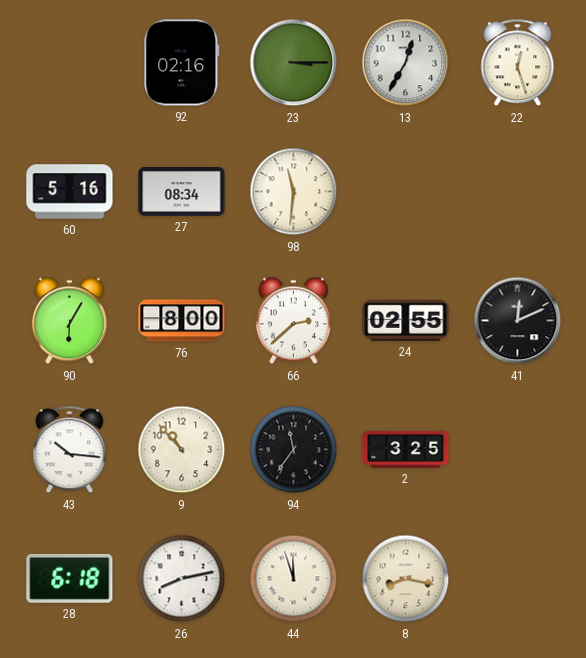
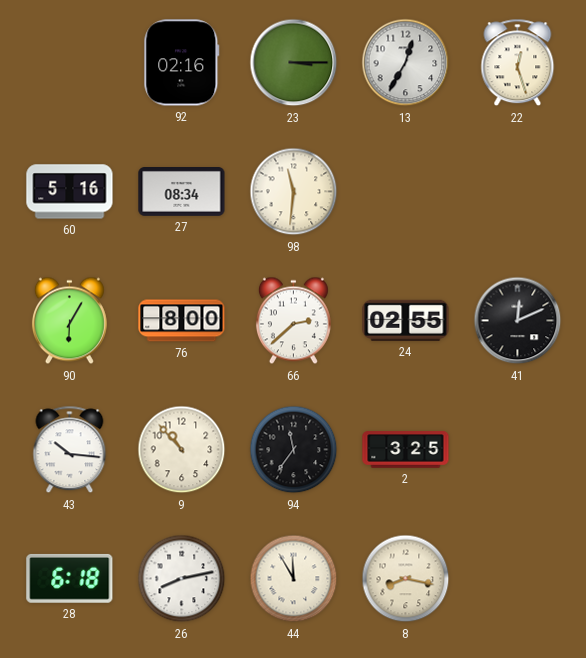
44: 11:57 -> 11:55
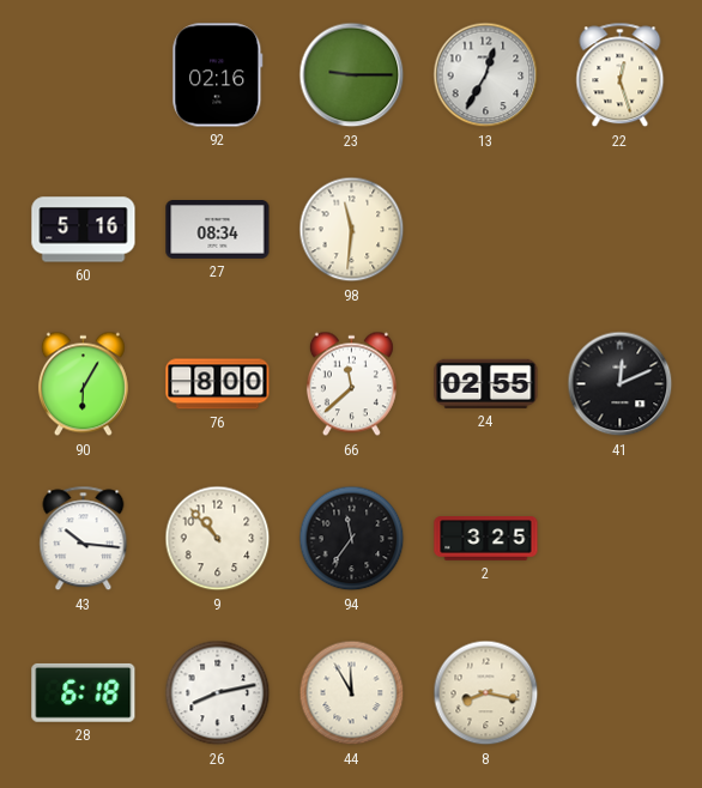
23: 3:15 -> 9:15
66: 2:38 -> 11:38
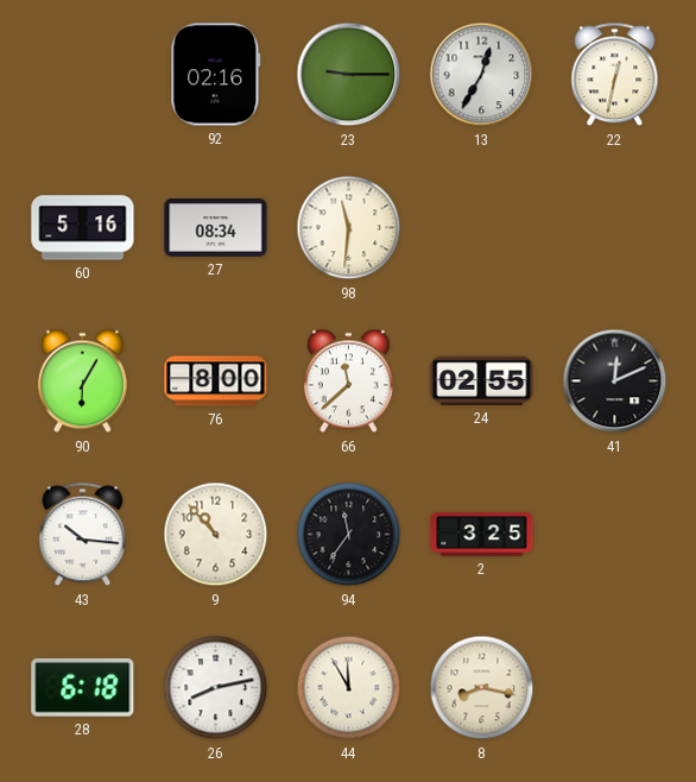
22: 12:27 -> 12:32
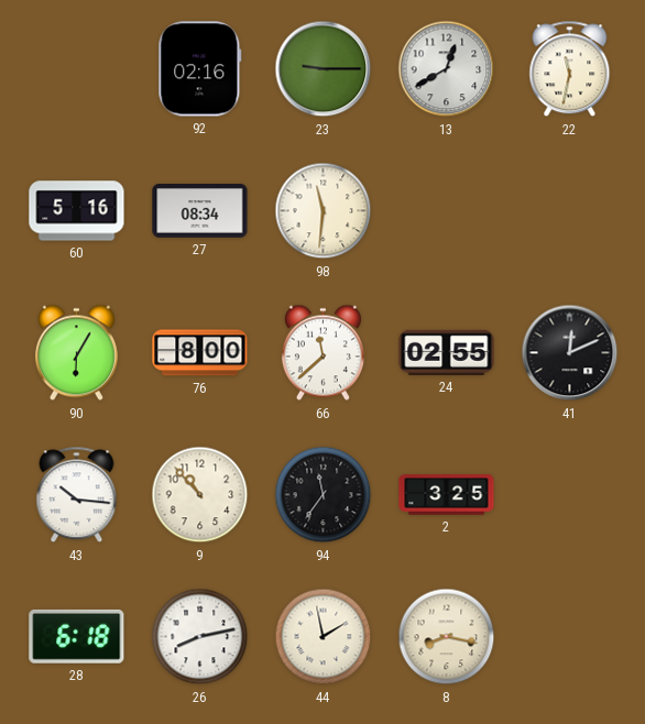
13: 12:35 -> 12:40
22: 12:32 -> 11:32
44: 11:55 -> 1:58
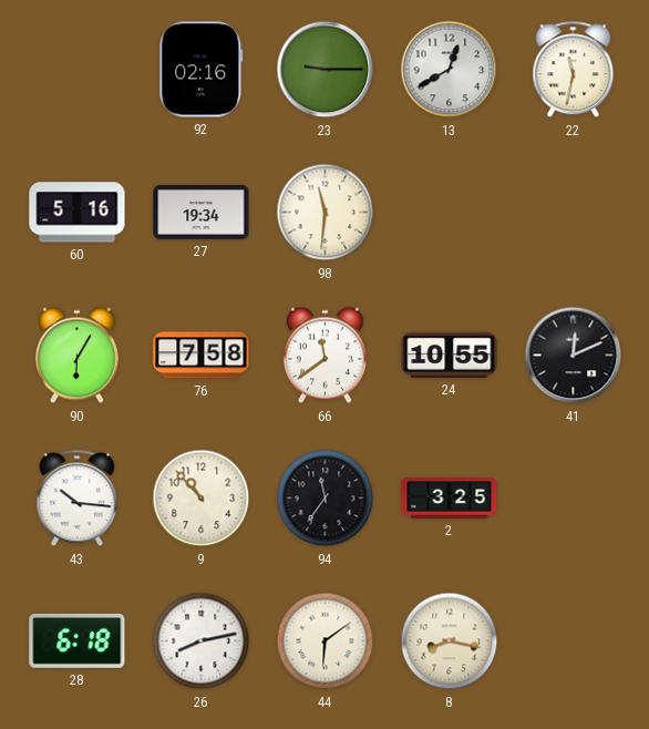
27: 08:34 -> 19:34
76: 8:00 -> 7:58
66: 11:38 -> 11:39
24: 02:55 -> 10:55
44: 1:58 -> 6:09
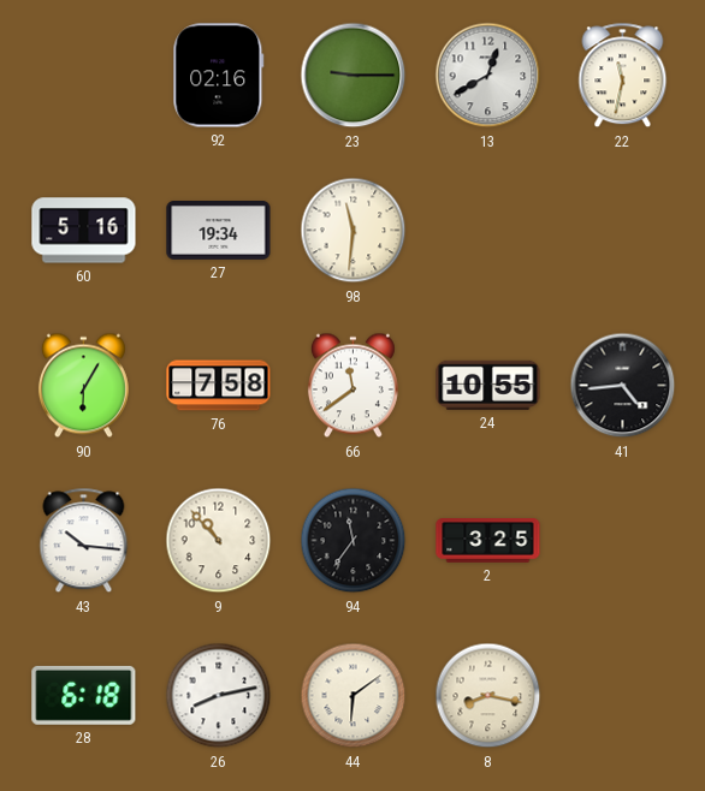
41: 12:11 -> 4:44
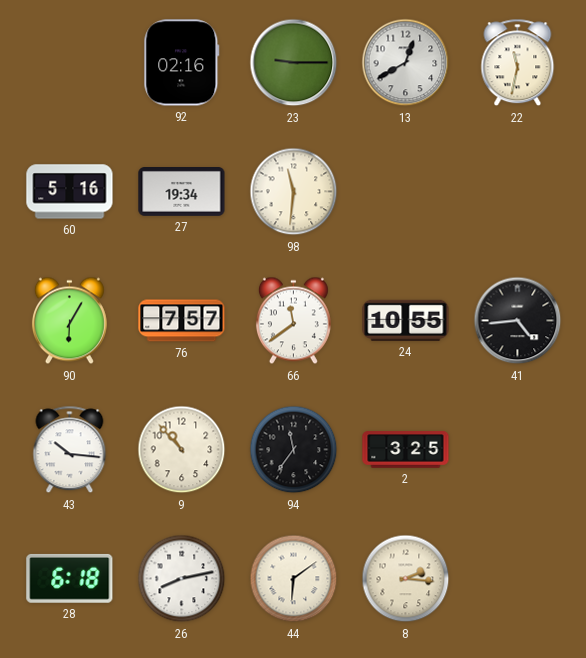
76: 7:58 -> 7:57
8: 8:17 -> 2:16
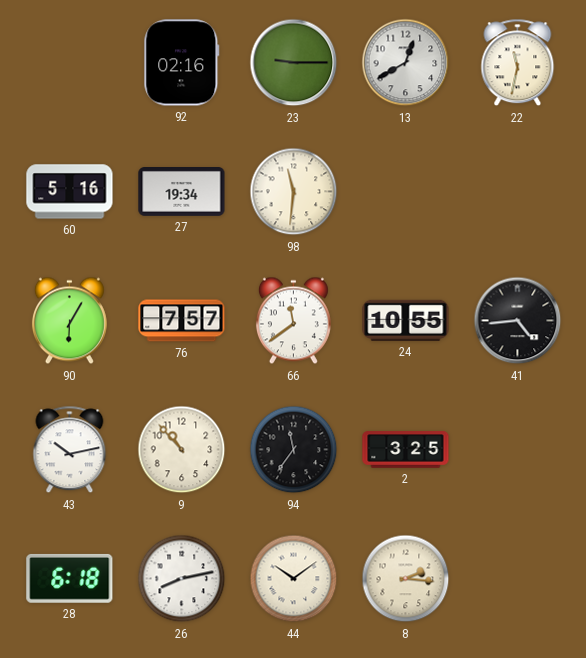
43: 10:16 -> 10:13
44: 6:09 -> 10:09
